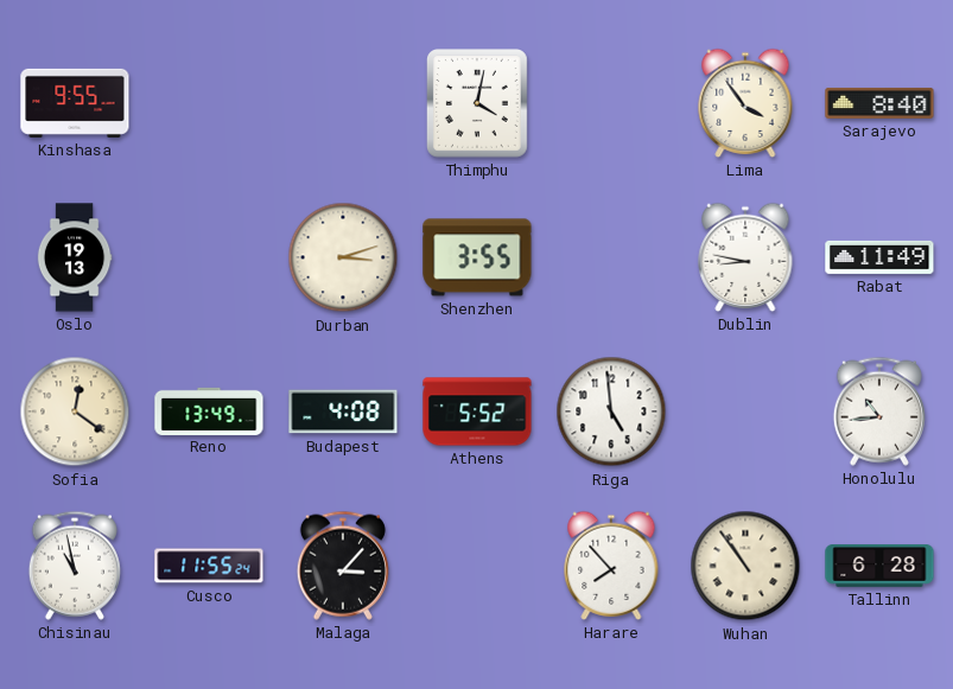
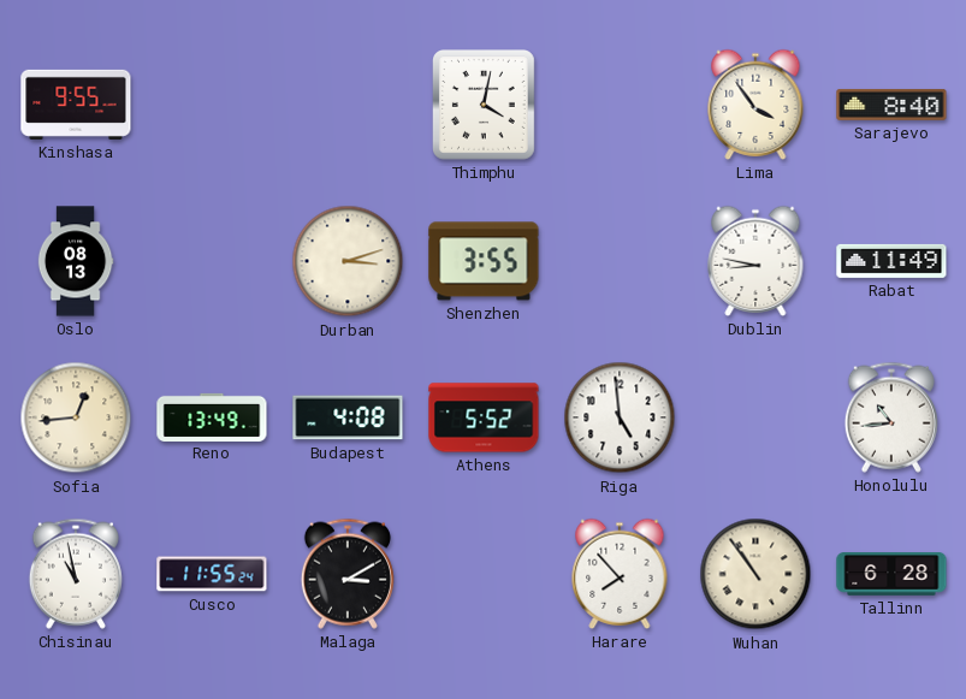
Oslo: 19:13 -> 08:13
Sofia: 12:21 -> 12:44
Malaga: 3:07 -> 3:10
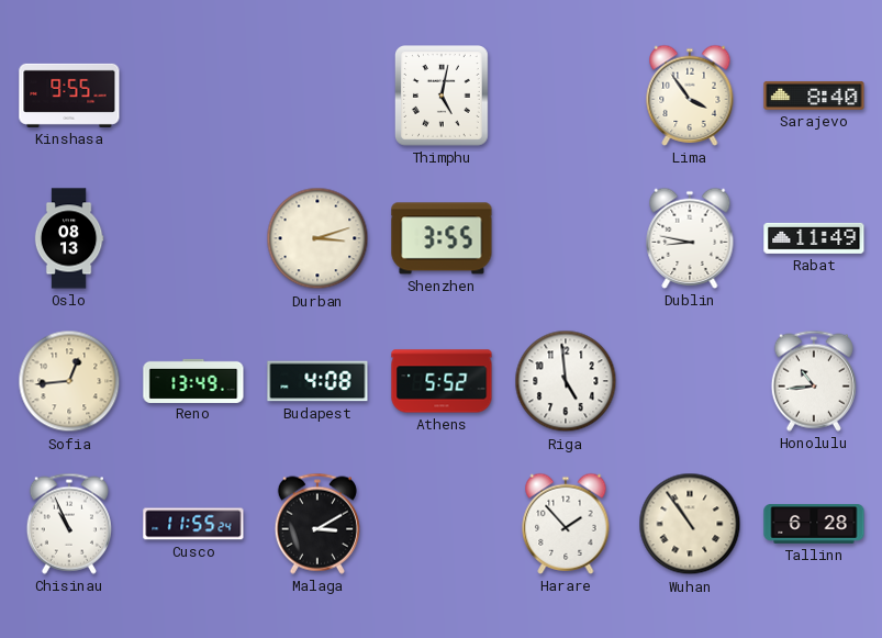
Thimphu: 4:02 -> 5:02
Chisinau: 10:58 -> 10:56
Harare: 7:53 -> 1:53
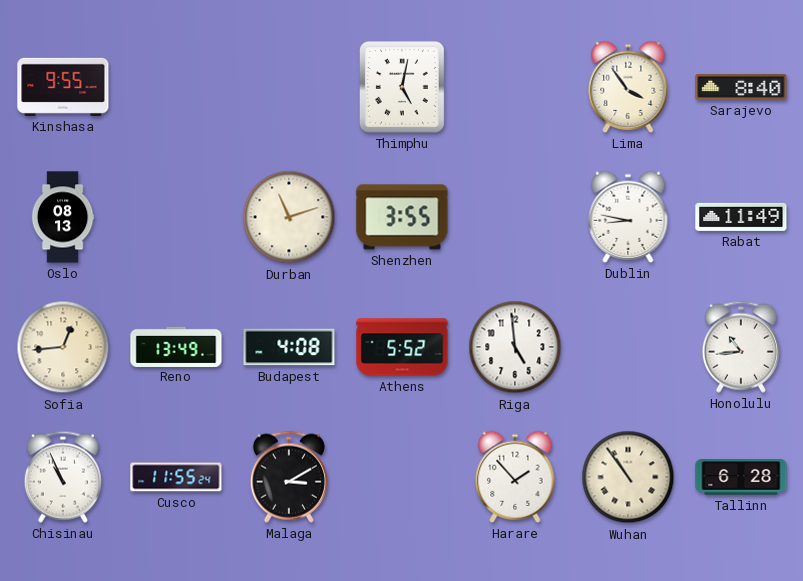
Durban: 3:12 -> 11:12
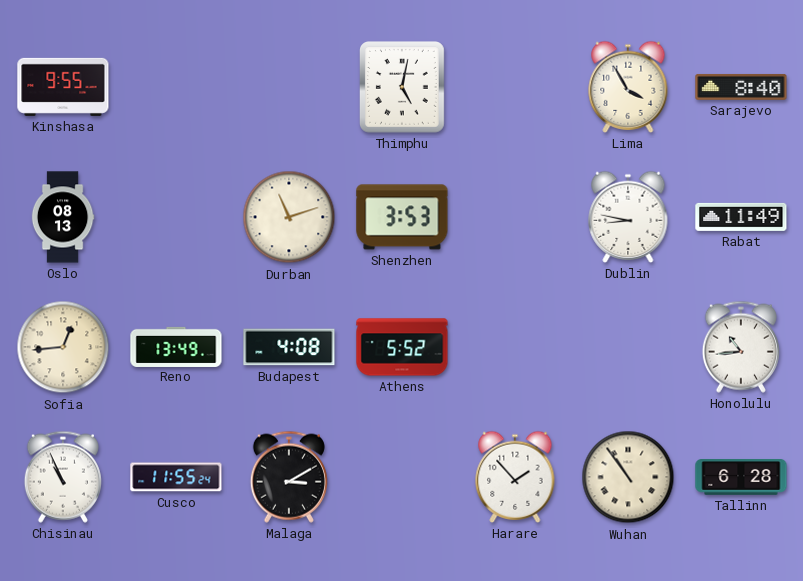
Lima: 3:54 -> 3:55
Shenzhen: 3:55 -> 3:53
Riga: 4:59 -> none
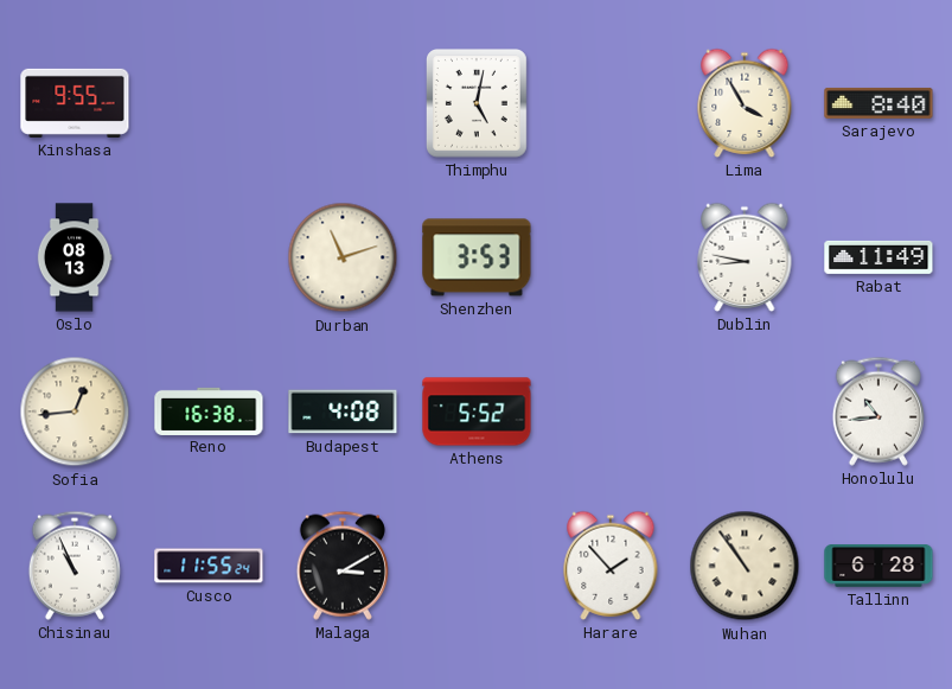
Reno: 13:49 -> 16:38
